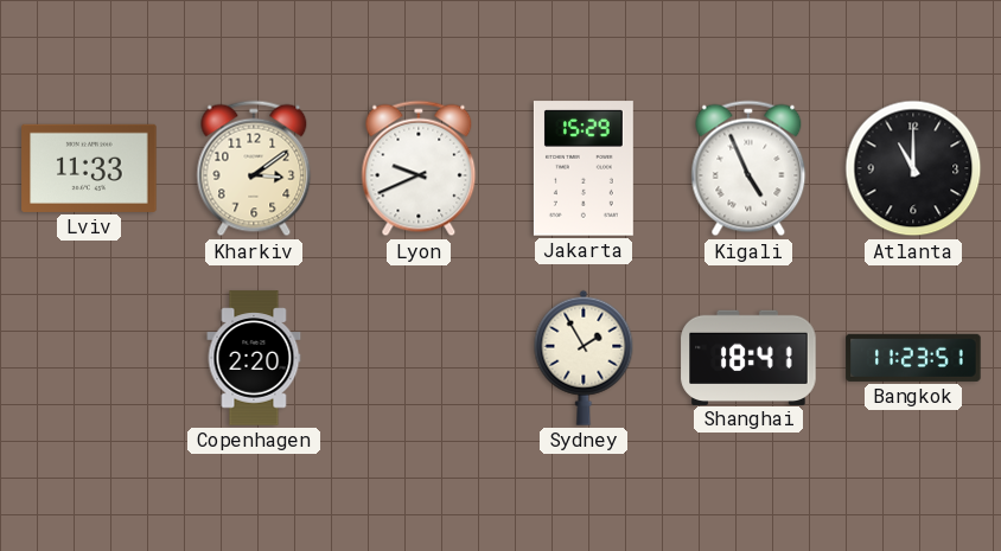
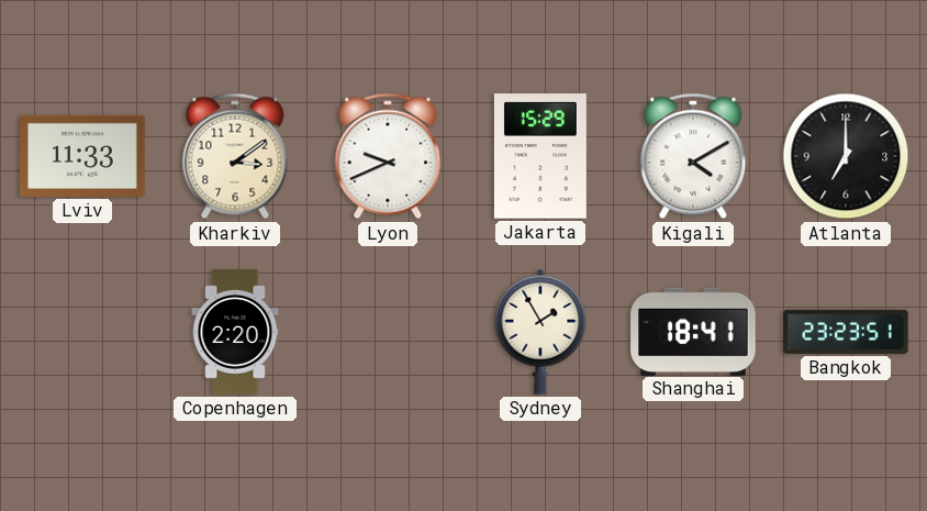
Kigali: 4:56 -> 4:10
Atlanta: 11:00 -> 7:00
Bangkok: 11:23 -> 23:23
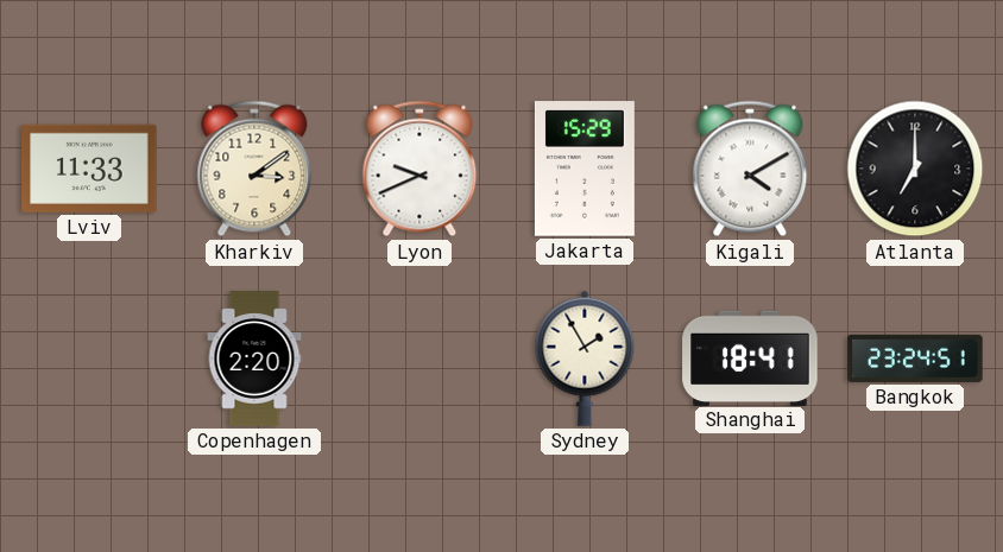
Bangkok: 23:23 -> 23:24
